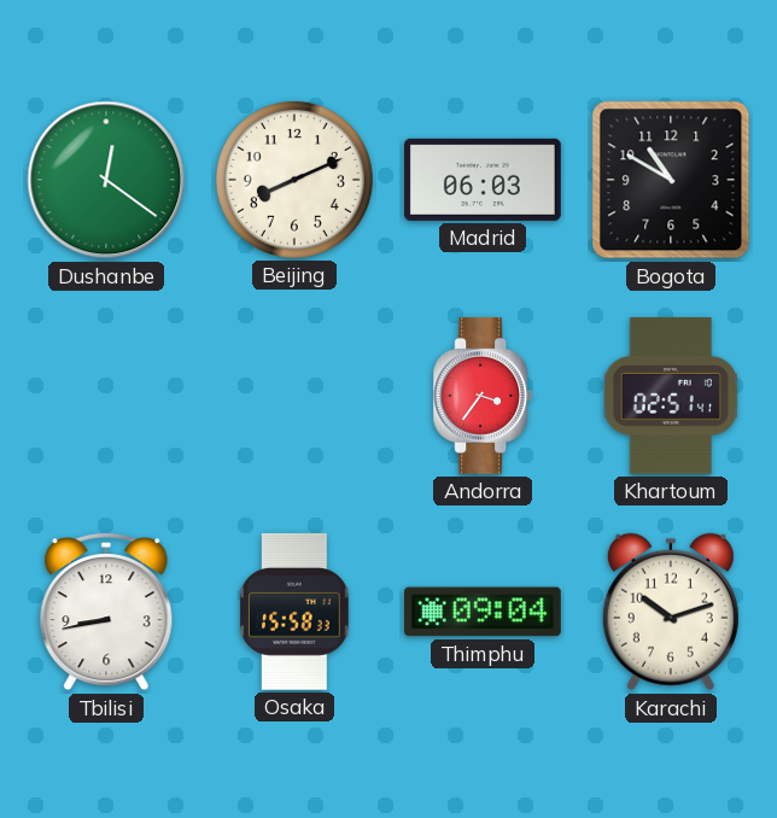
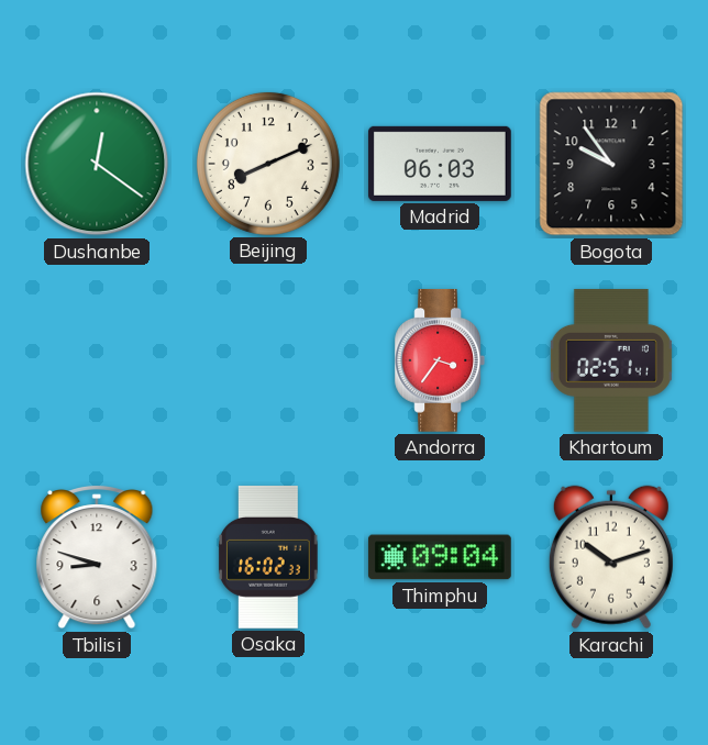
Bogota: 10:50 -> 9:54
Tbilisi: 8:43 -> 8:48
Osaka: 15:58 -> 16:02
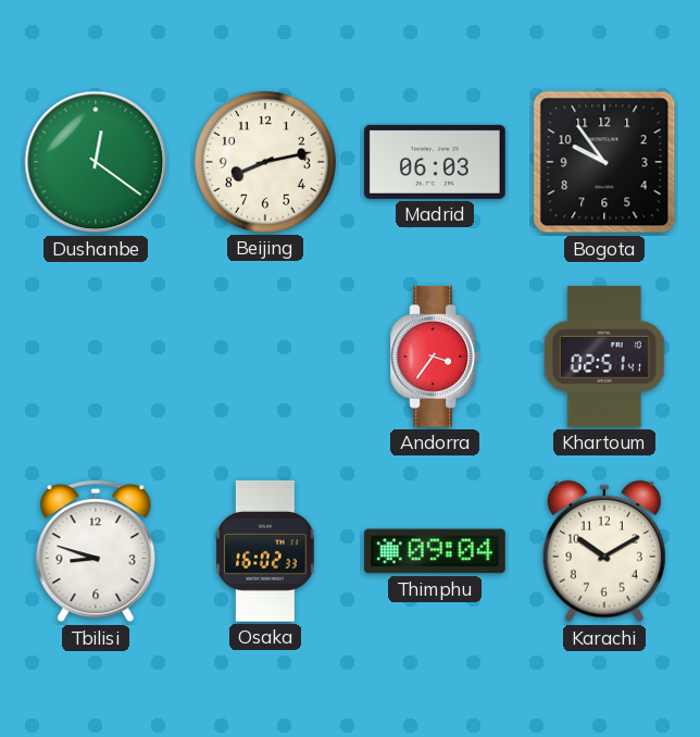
Beijing: 8:11 -> 8:13
Karachi: 10:12 -> 10:10
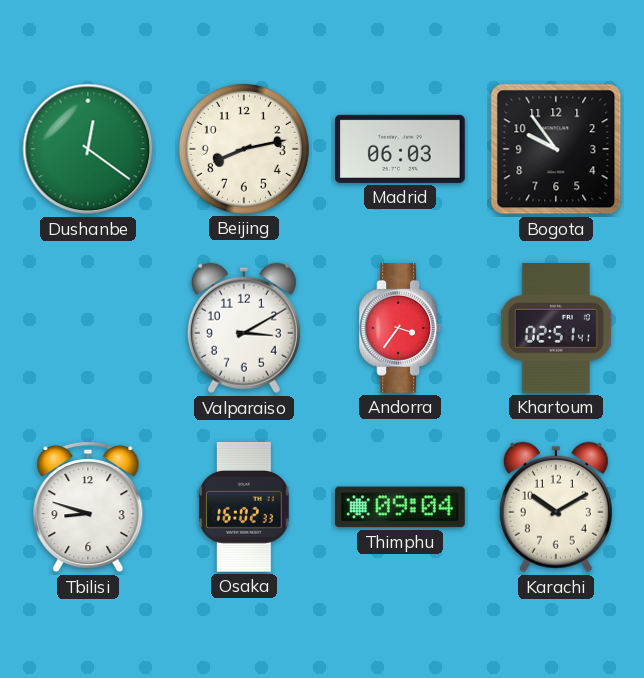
Valparaiso: none -> 3:10
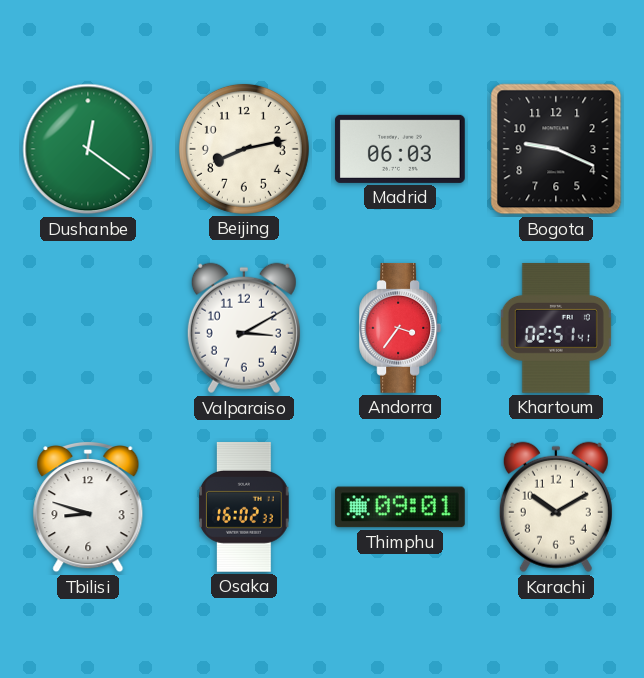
Bogota: 9:54 -> 9:19
Thimphu: 09:04 -> 09:01
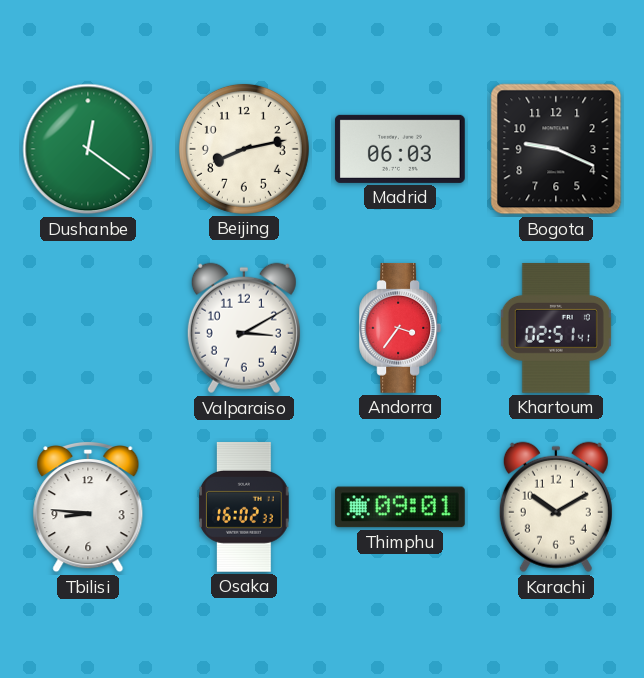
Tbilisi: 8:48 -> 8:46
